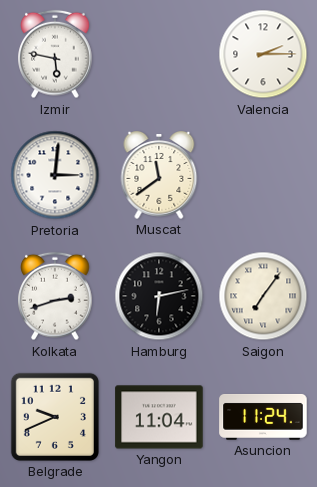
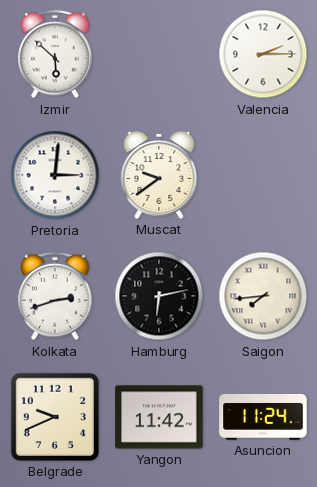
Izmir: 5:47 -> 5:52
Muscat: 11:39 -> 9:39
Saigon: 7:06 -> 7:44
Yangon: 11:04 -> 11:42
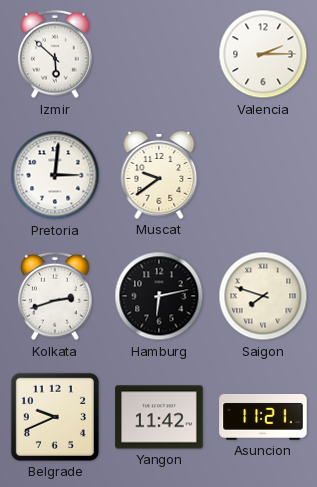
Saigon: 7:44 -> 7:48
Asuncion: 11:24 -> 11:21
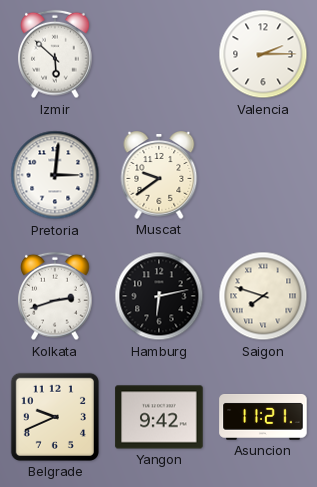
Yangon: 11:42 -> 9:42
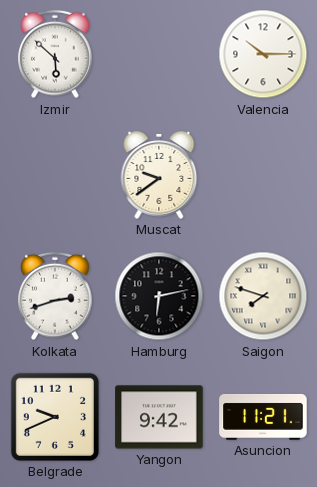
Valencia: 2:15 -> 10:15
Pretoria: 3:01 -> none
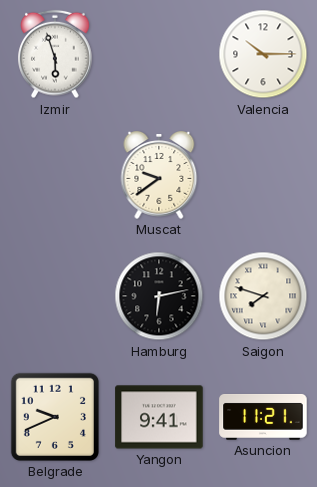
Izmir: 5:52 -> 5:57
Kolkata: 2:42 -> none
Yangon: 9:42 -> 9:41
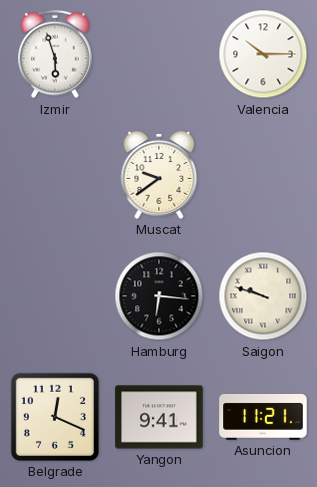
Hamburg: 6:13 -> 6:16
Saigon: 7:48 -> 9:48
Belgrade: 9:41 -> 12:19
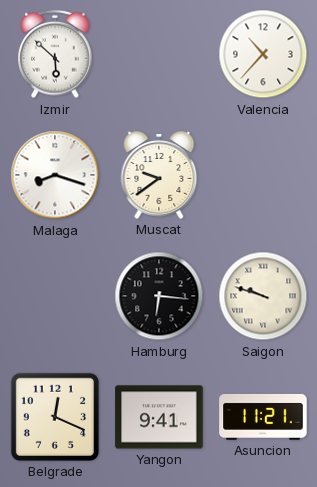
Izmir: 5:57 -> 5:52
Valencia: 10:15 -> 10:37
Malaga: none -> 8:18
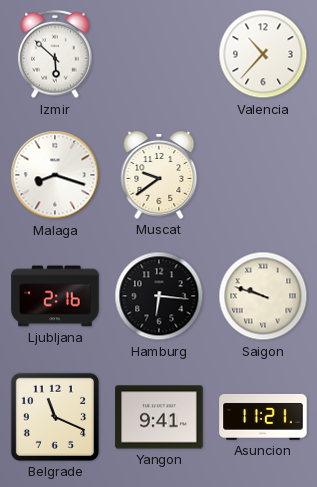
Ljubljana: none -> 2:16
Belgrade: 12:19 -> 11:19
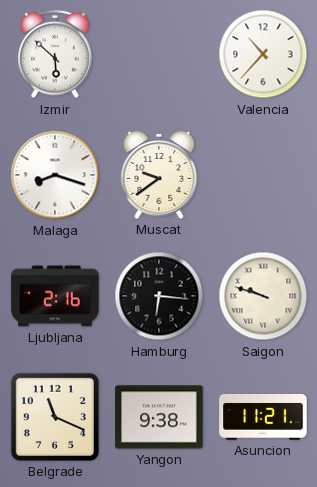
Yangon: 9:41 -> 9:38
